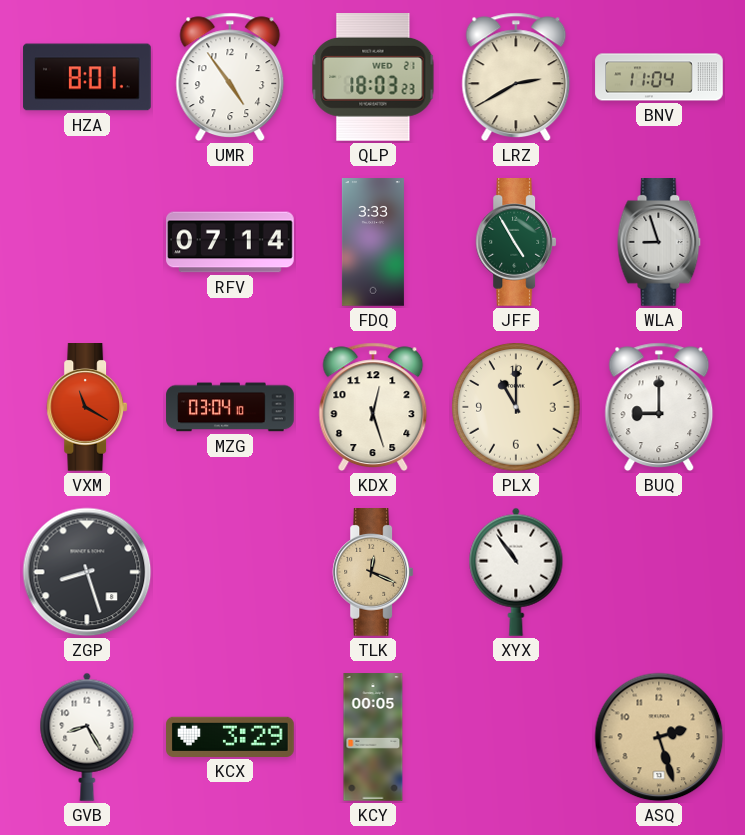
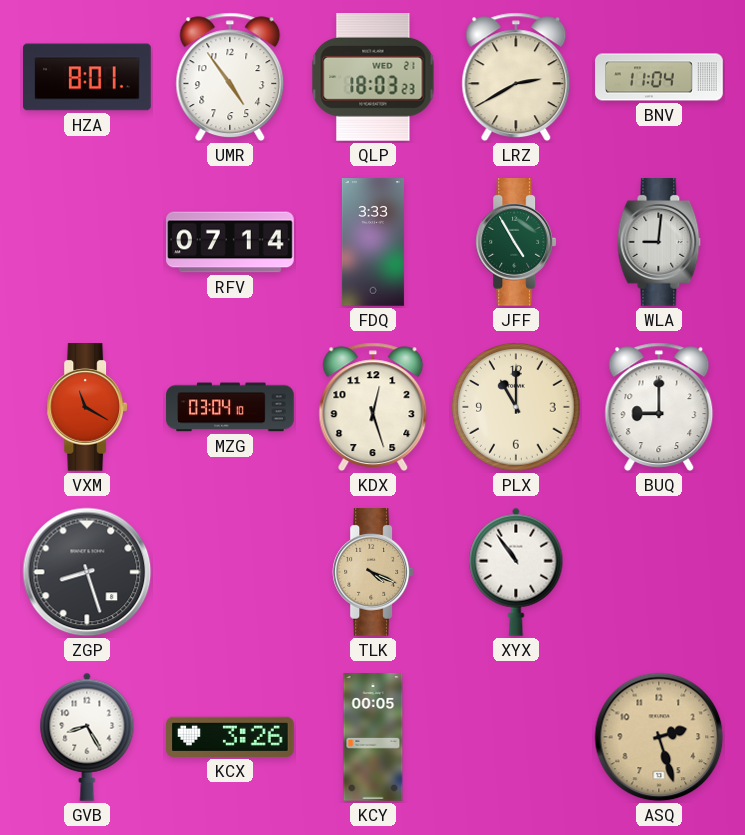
WLA: 8:57 -> 9:01
TLK: 12:19 -> 4:19
KCX: 3:29 -> 3:26
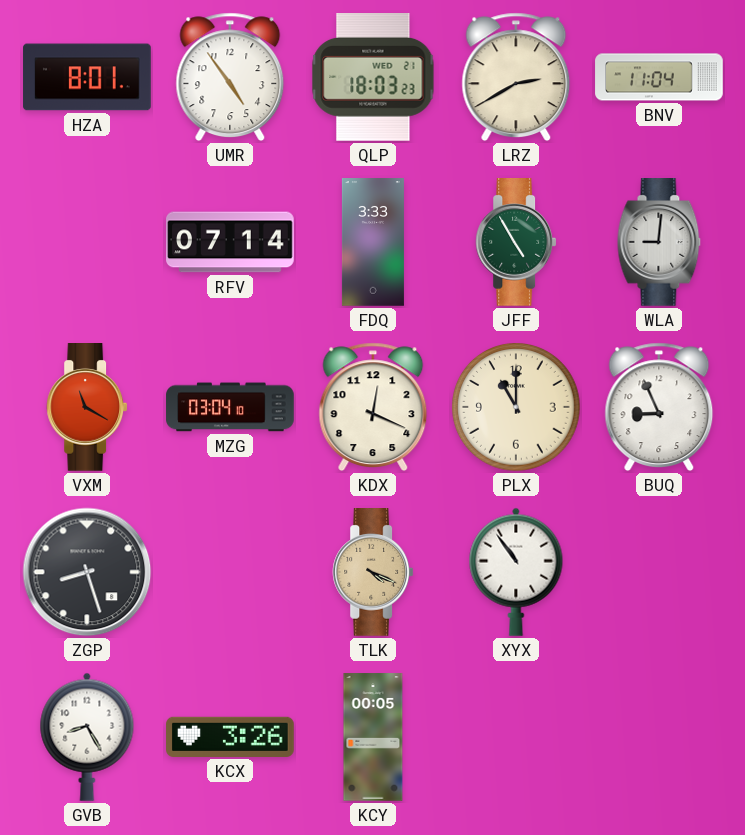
KDX: 12:27 -> 12:19
BUQ: 9:00 -> 8:56
ASQ: 2:27 -> none
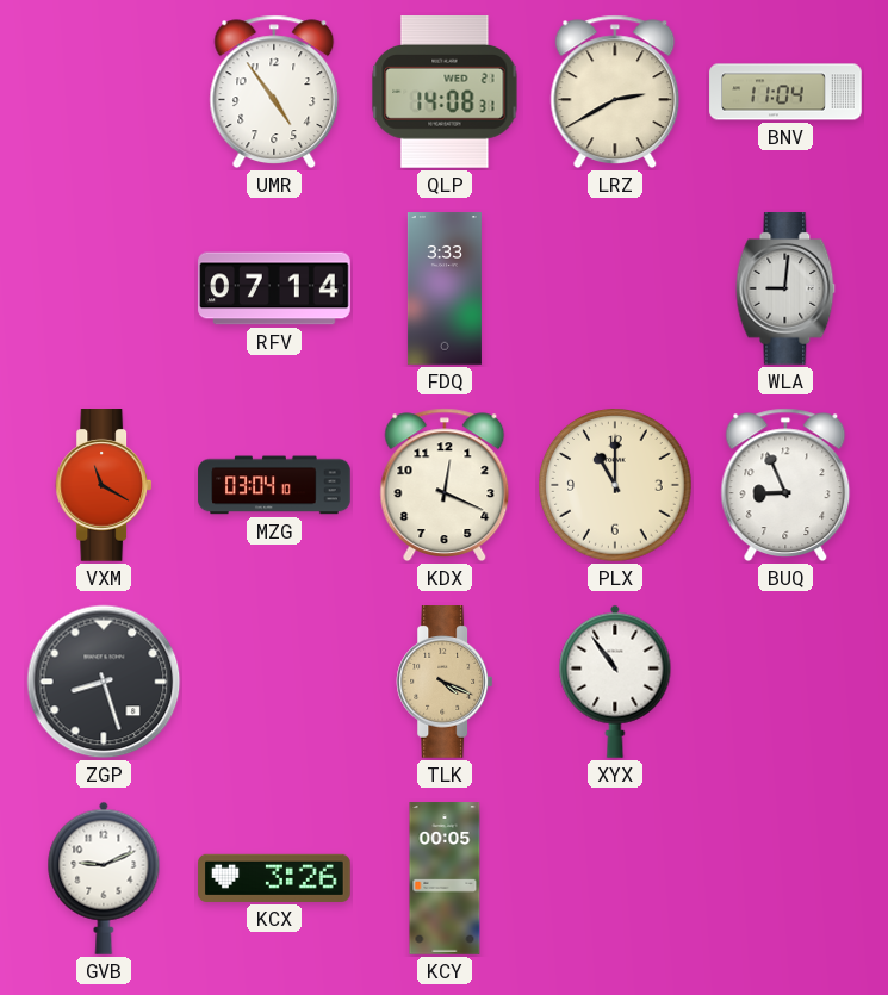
HZA: 8:01 -> none
QLP: 18:03 -> 14:08
JFF: 4:55 -> none
GVB: 8:25 -> 9:11
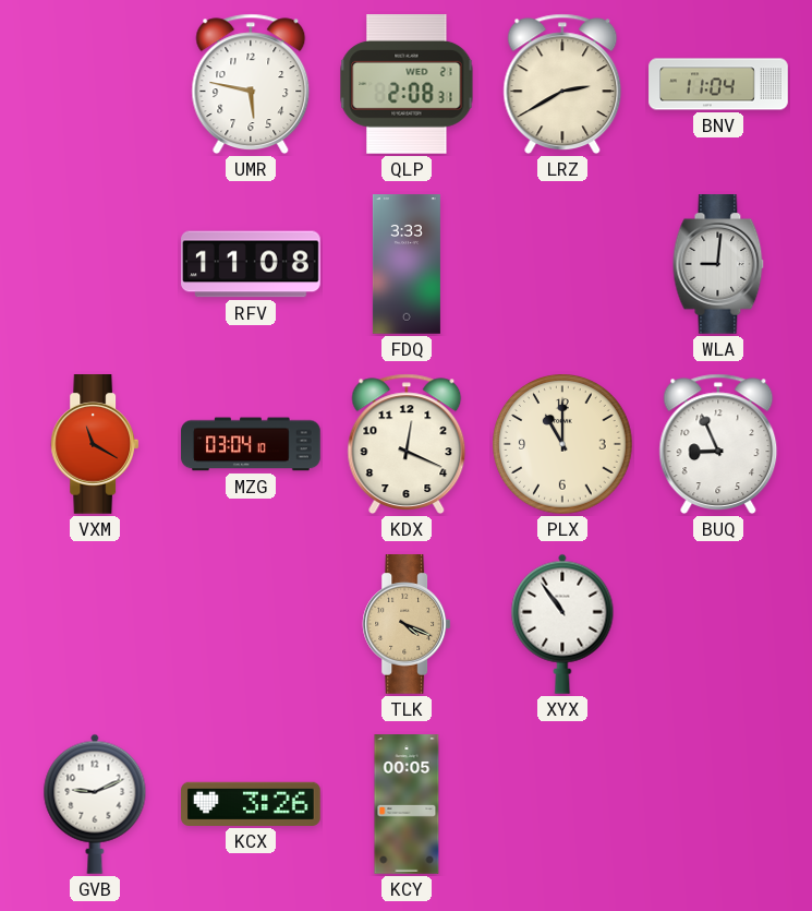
UMR: 4:54 -> 5:47
QLP: 14:08 -> 2:08
RFV: 07:14 -> 11:08
ZGP: 8:27 -> none
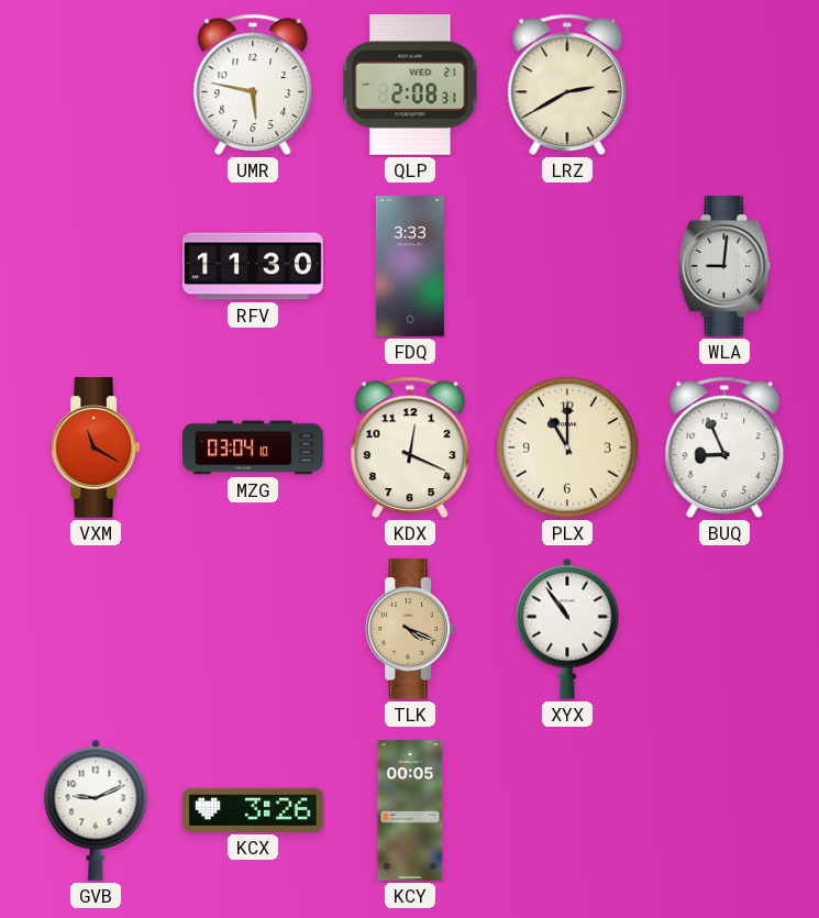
BNV: 11:04 -> none
RFV: 11:08 -> 11:30
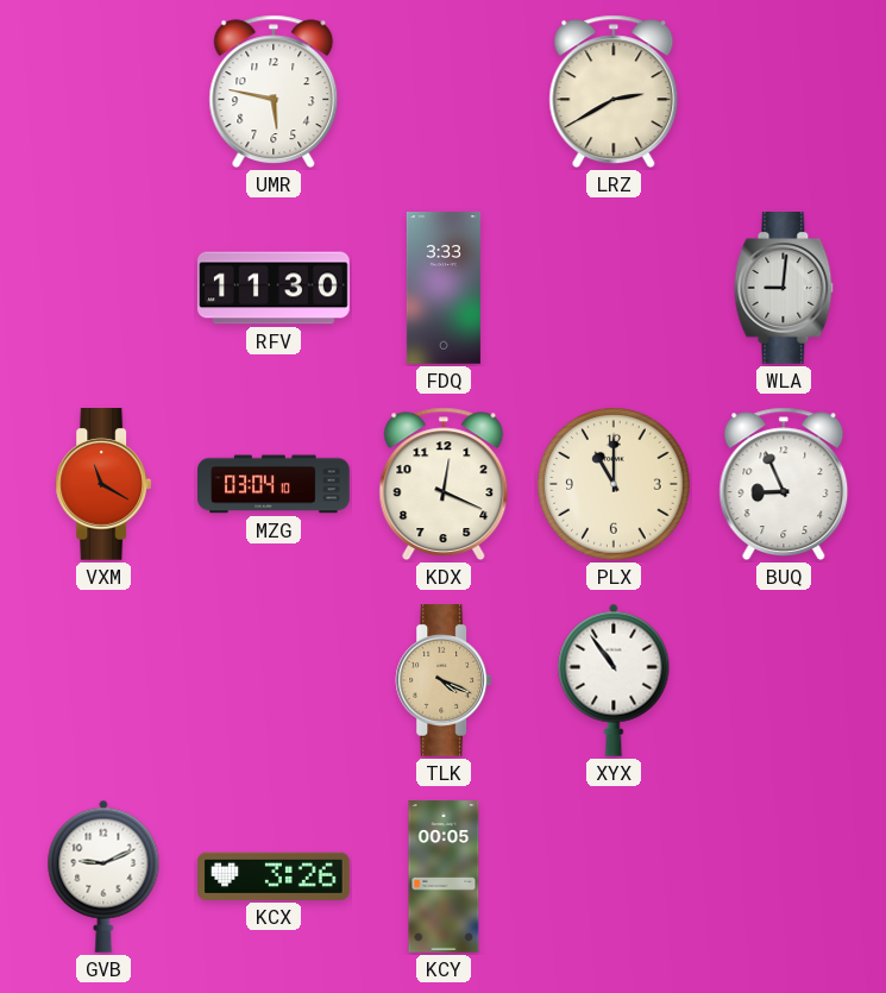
QLP: 2:08 -> none
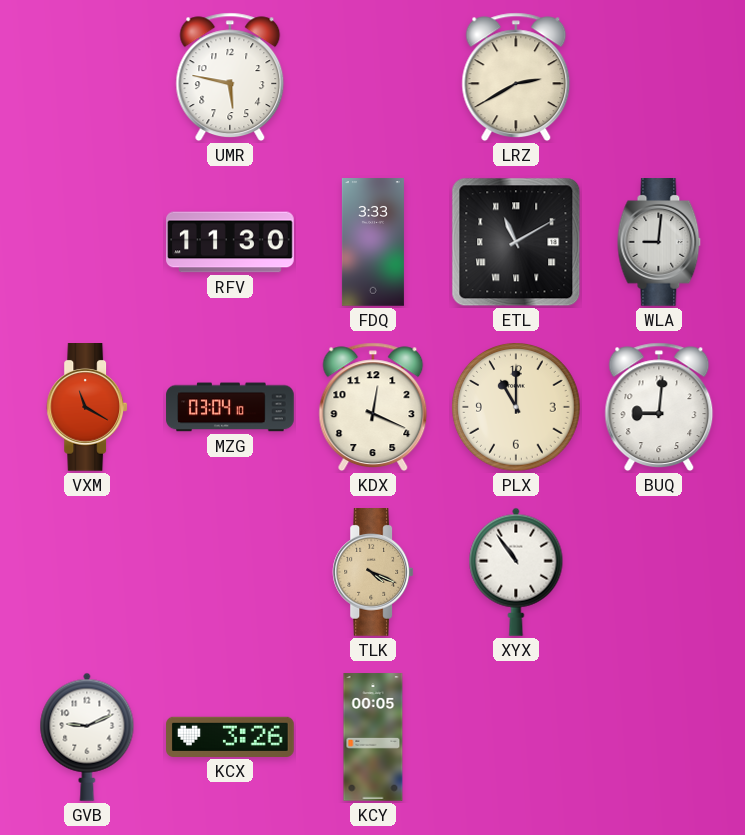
ETL: none -> 11:10
BUQ: 8:56 -> 9:01
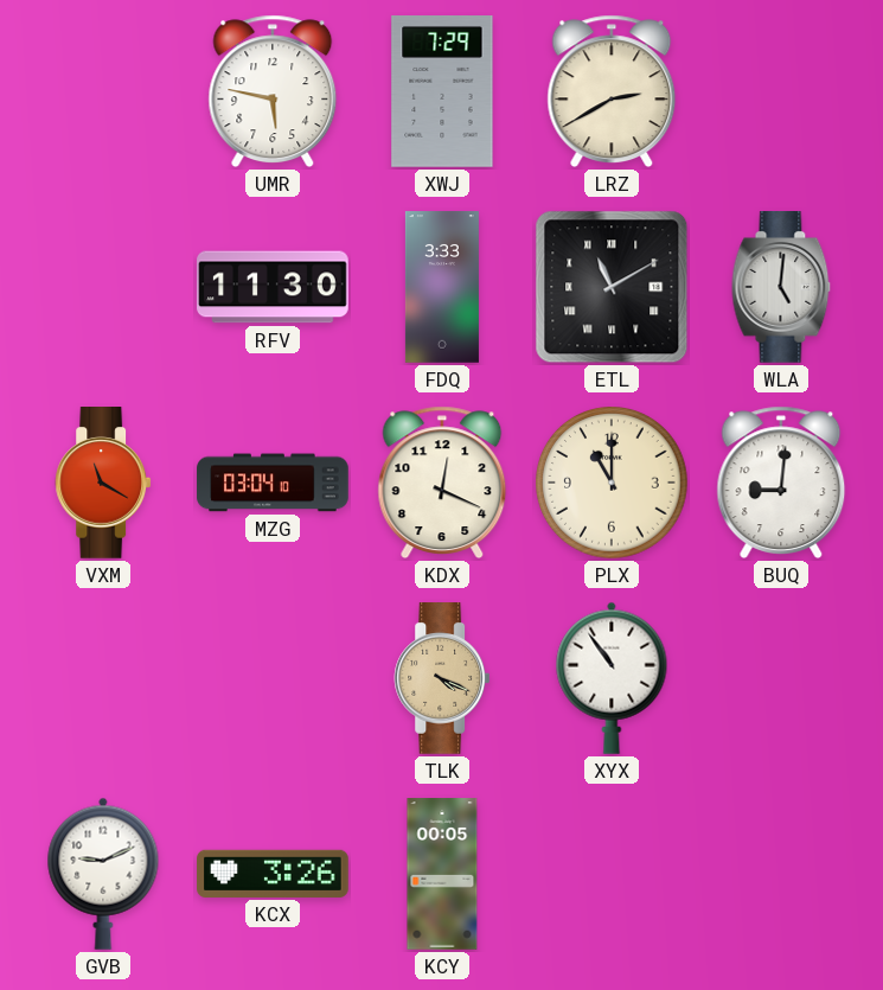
XWJ: none -> 7:29
WLA: 9:01 -> 5:01
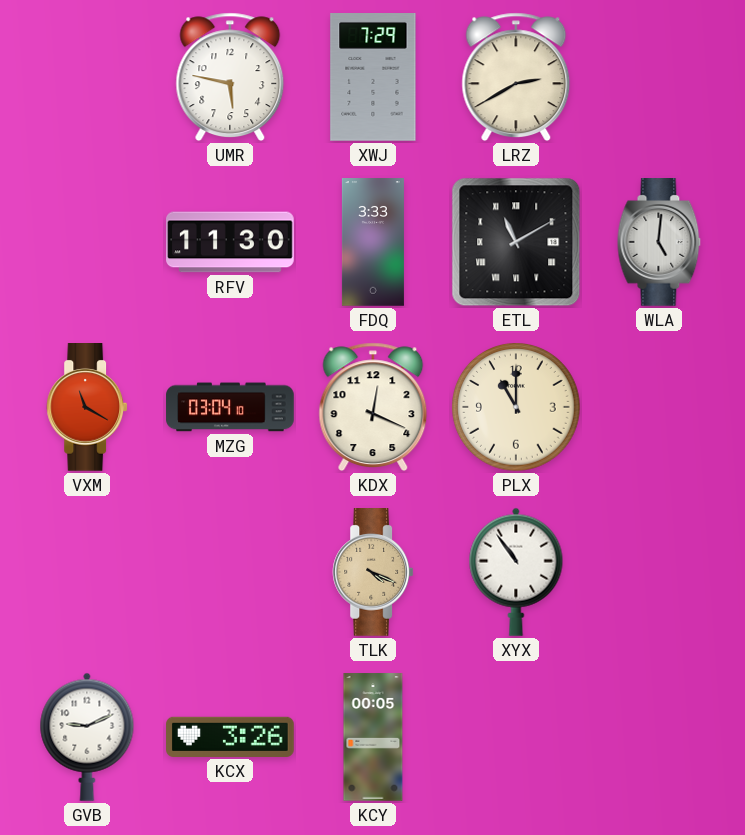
BUQ: 9:01 -> none
